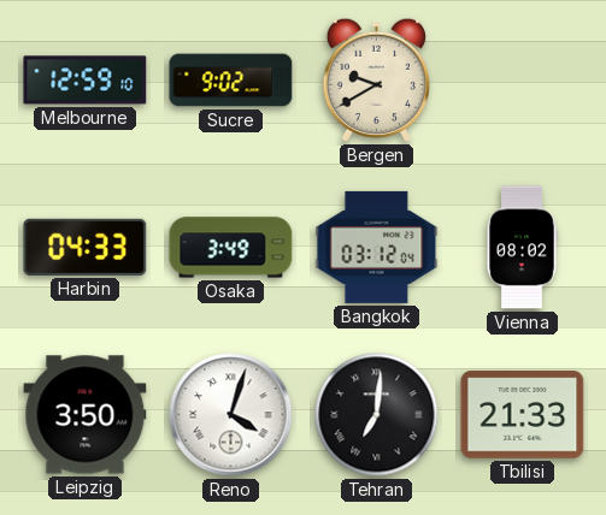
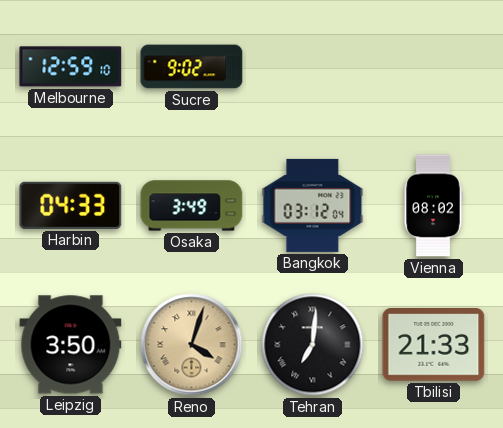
Bergen: 9:40 -> none
Reno dial: white -> champagne
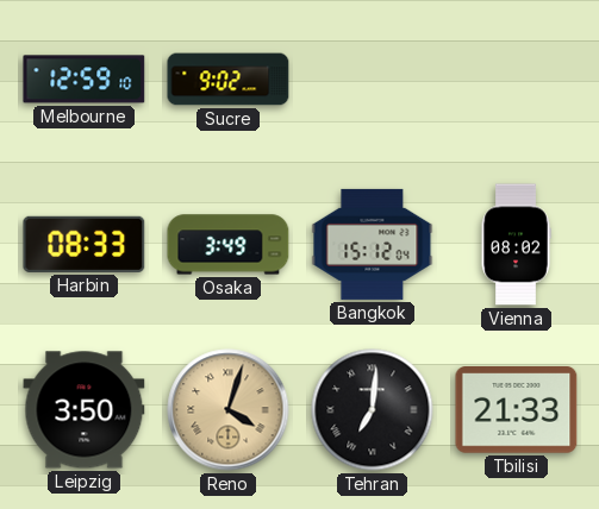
Harbin: 04:33 -> 08:33
Bangkok: 03:12 -> 15:12
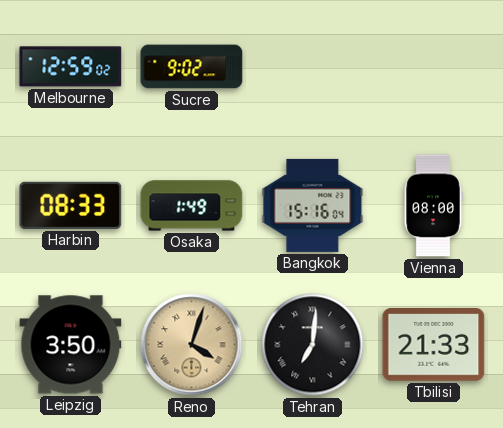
Melbourne: 12:59:10 -> 12:59:02
Osaka: 3:49 -> 1:49
Bangkok: 15:12 -> 15:16
Vienna: 08:02 -> 08:00
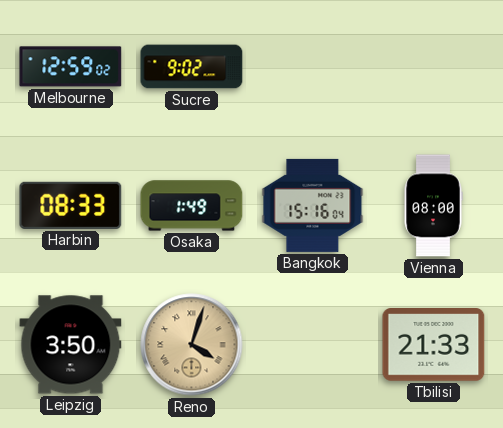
Tehran: 7:01 -> none
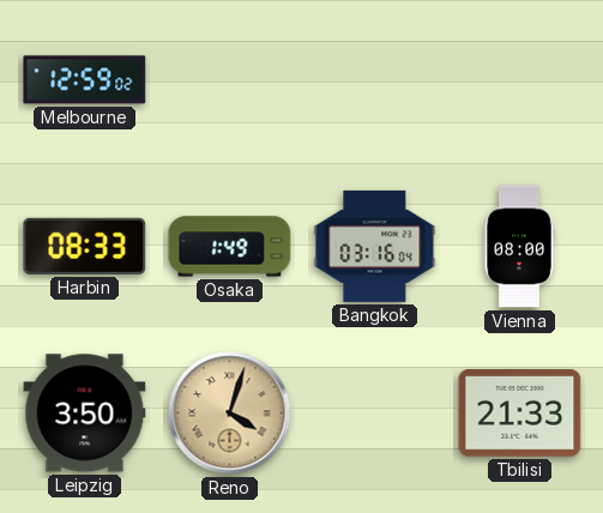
Sucre: 9:02 -> none
Bangkok: 15:16 -> 03:16
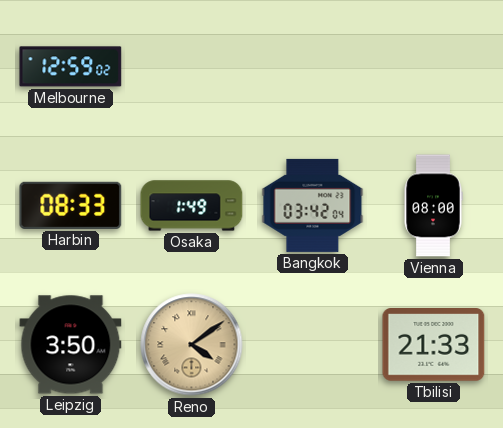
Bangkok: 03:16 -> 03:42
Reno: 4:03 -> 4:09
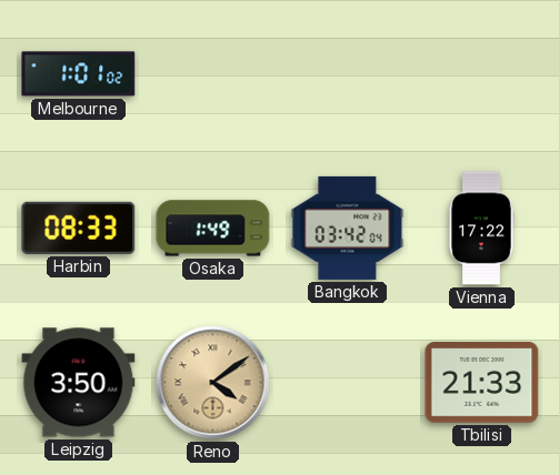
Melbourne: 12:59 -> 1:01
Vienna: 08:00 -> 17:22
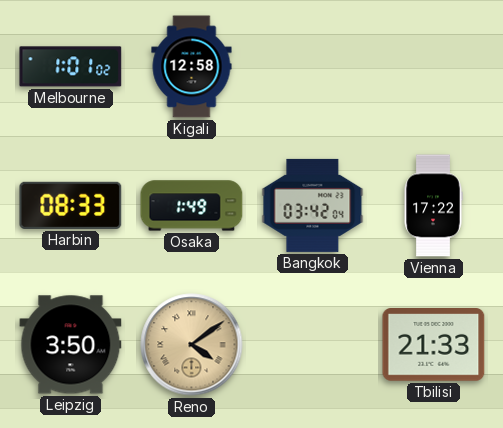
Kigali: none -> 12:58
